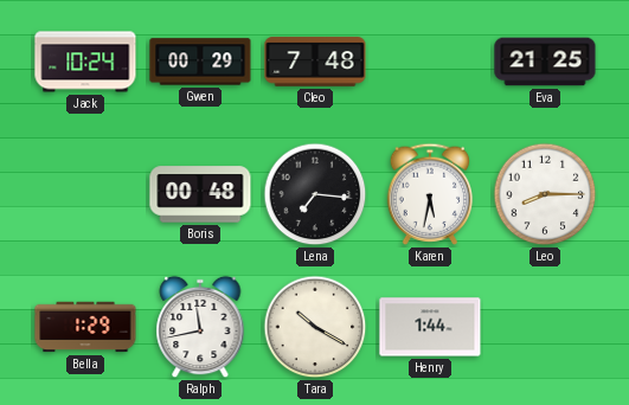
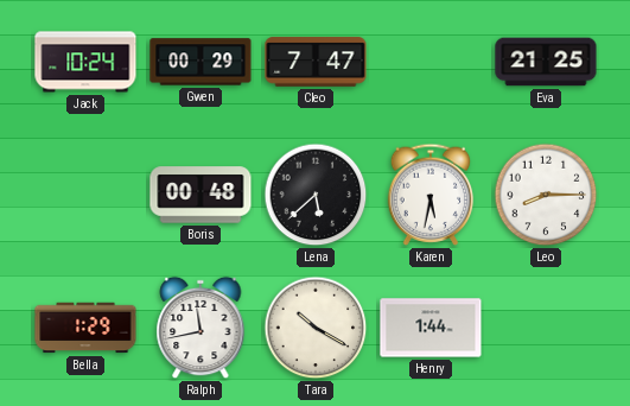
Cleo: 7:48 -> 7:47
Lena: 7:16 -> 5:38
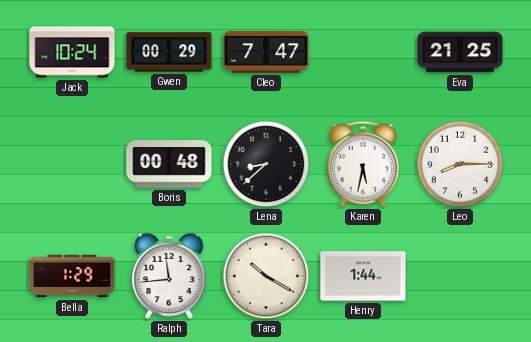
Lena: 5:38 -> 8:38
Ralph: 11:43 -> 11:44
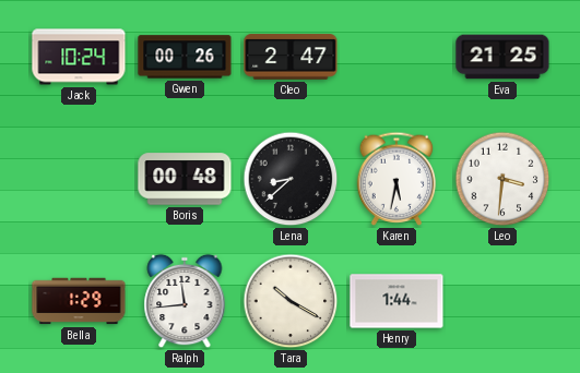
Gwen: 00:29 -> 00:26
Cleo: 7:47 -> 2:47
Leo: 8:15 -> 3:31
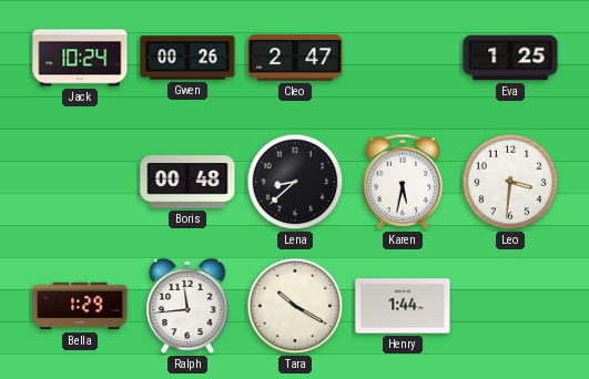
Eva: 21:25 -> 1:25
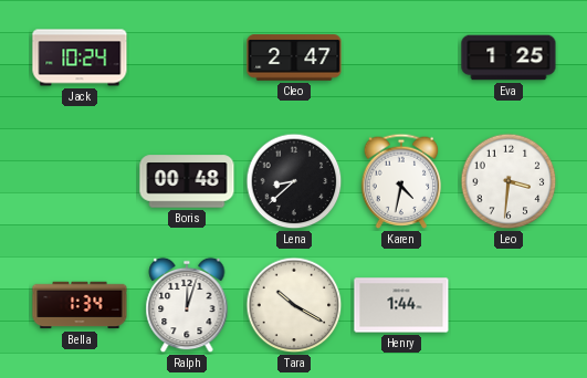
Gwen: 00:26 -> none
Karen: 5:32 -> 4:32
Bella: 1:29 -> 1:34
Ralph: 11:44 -> 12:03
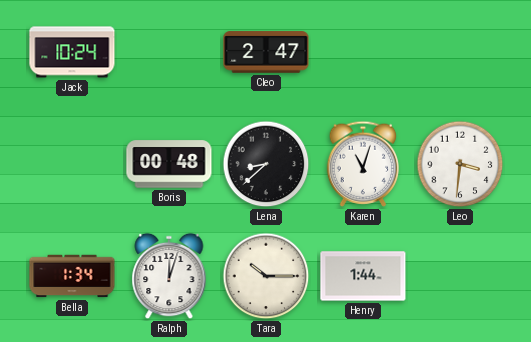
Eva: 1:25 -> none
Karen: 4:32 -> 11:03
Tara: 10:20 -> 10:15
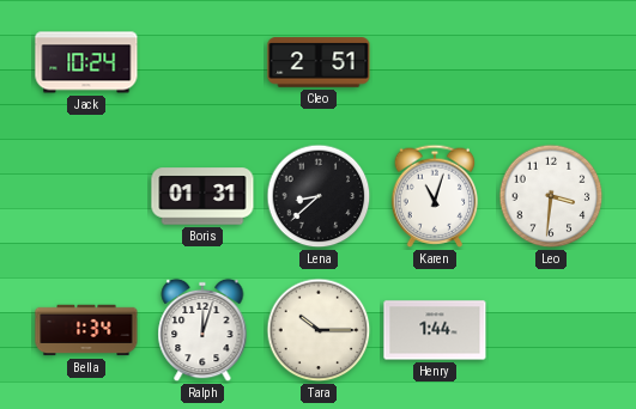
Cleo: 2:47 -> 2:51
Boris: 00:48 -> 01:31
